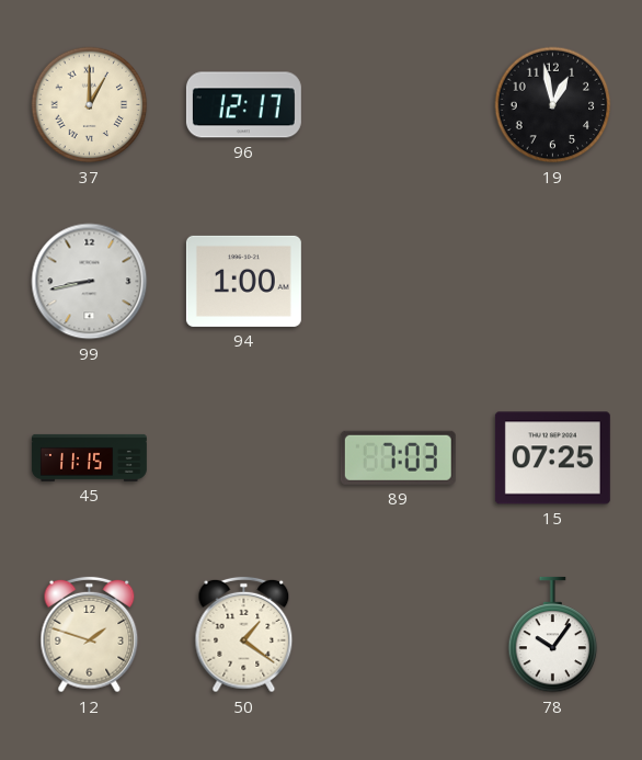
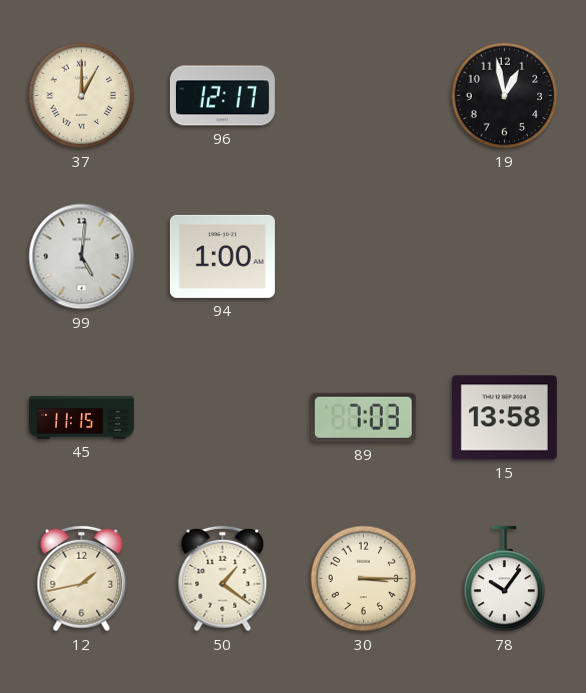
99: 8:43 -> 5:01
15: 07:25 -> 13:58
12: 1:48 -> 1:43
30: none -> 3:15
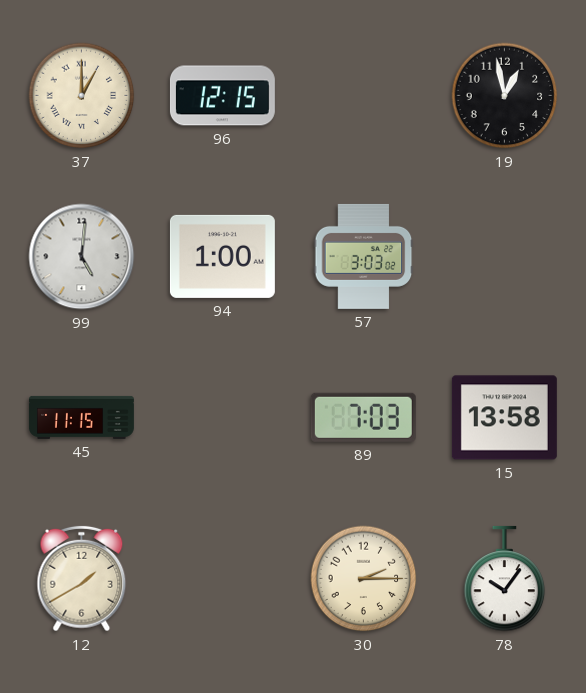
96: 12:17 -> 12:15
57: none -> 3:03
12: 1:43 -> 1:40
50: 1:21 -> none
30: 3:15 -> 2:15
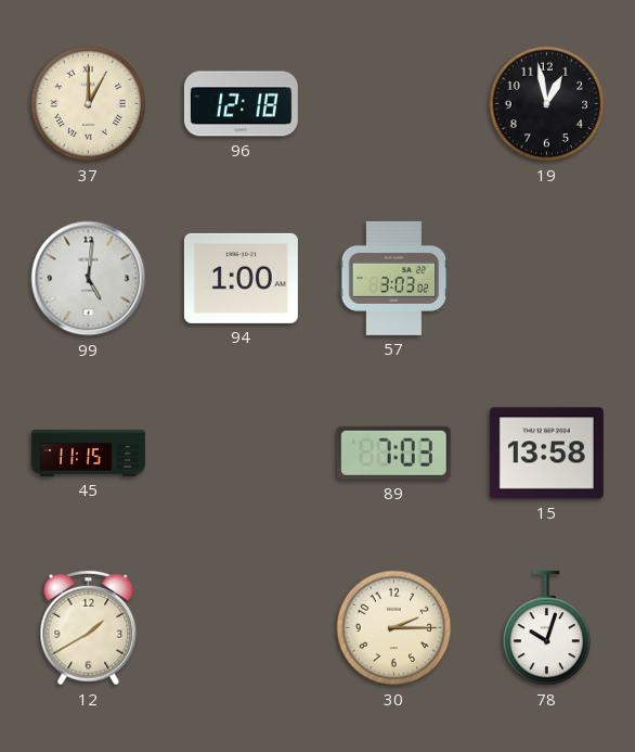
96: 12:15 -> 12:18
78: 10:06 -> 10:03
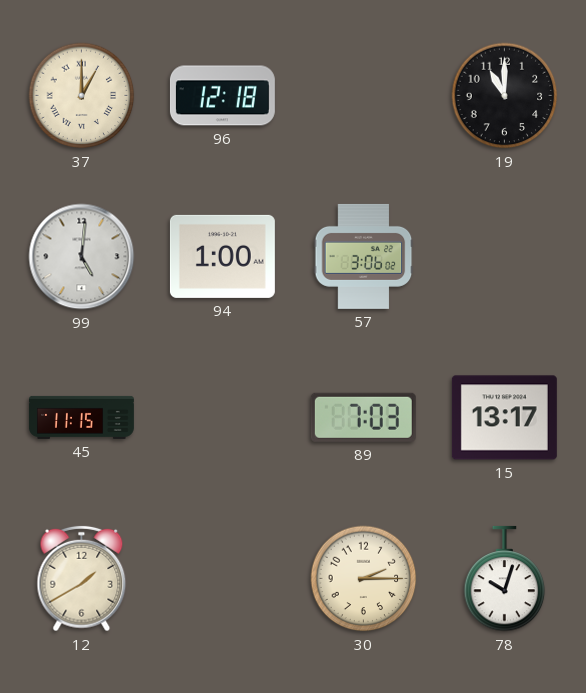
19: 12:58 -> 11:00
57: 3:03 -> 3:06
15: 13:58 -> 13:17
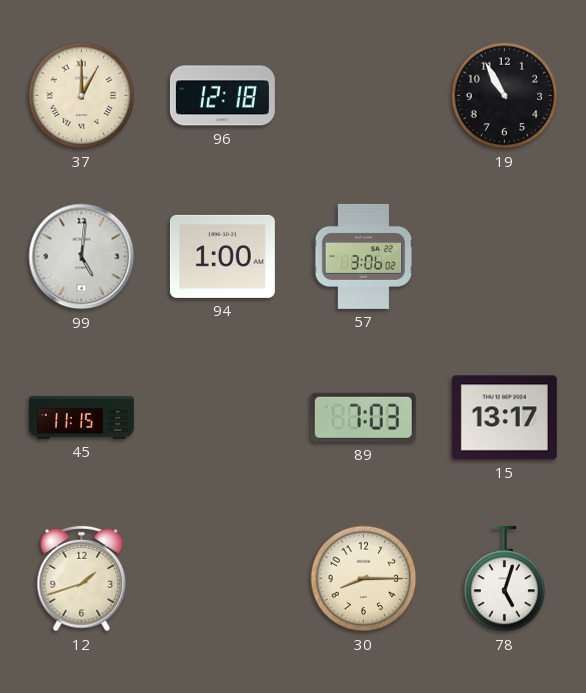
19: 11:00 -> 10:55
12: 1:40 -> 1:42
30: 2:15 -> 8:15
78: 10:03 -> 5:03
